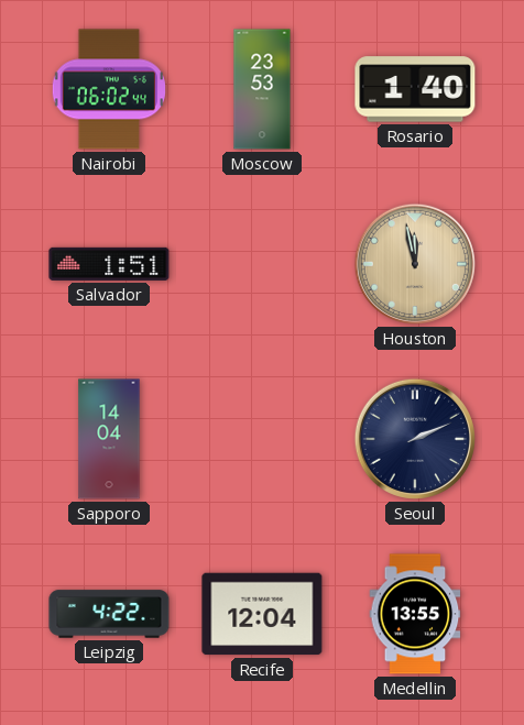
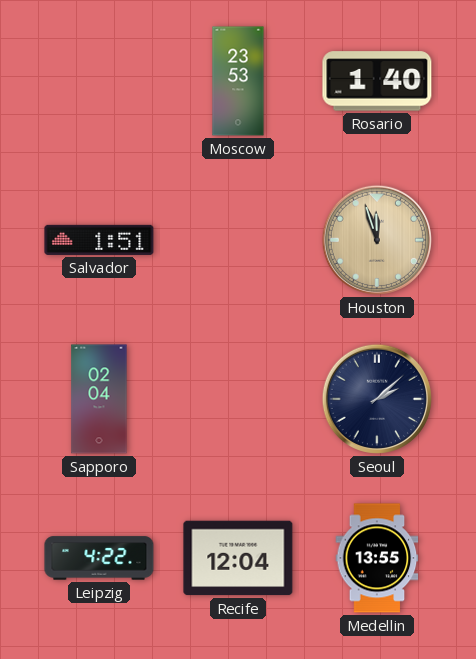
Nairobi: 06:02 -> none
Houston: 11:58 -> 11:57
Sapporo: 14:04 -> 02:04
Seoul: 2:11 -> 2:08
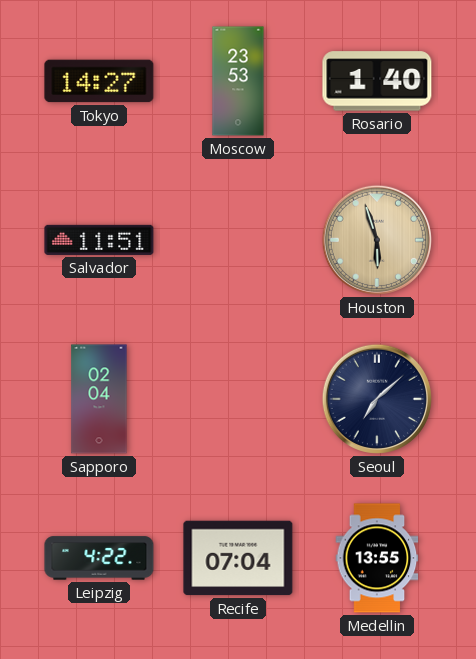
Tokyo: none -> 14:27
Salvador: 1:51 -> 11:51
Houston: 11:57 -> 5:57
Seoul: 2:08 -> 7:08
Recife: 12:04 -> 07:04
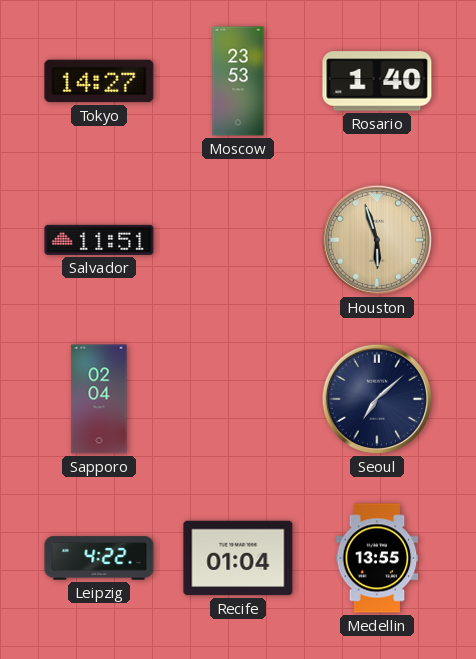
Recife: 07:04 -> 01:04
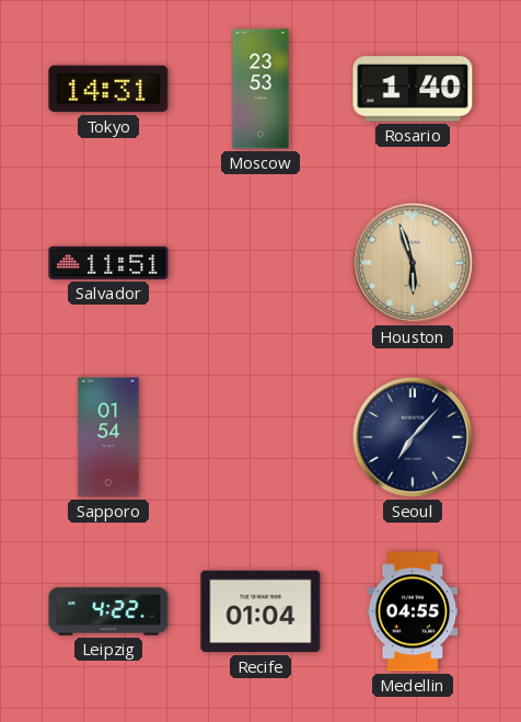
Tokyo: 14:27 -> 14:31
Sapporo: 02:04 -> 01:54
Seoul: 7:08 -> 7:07
Medellin: 13:55 -> 04:55
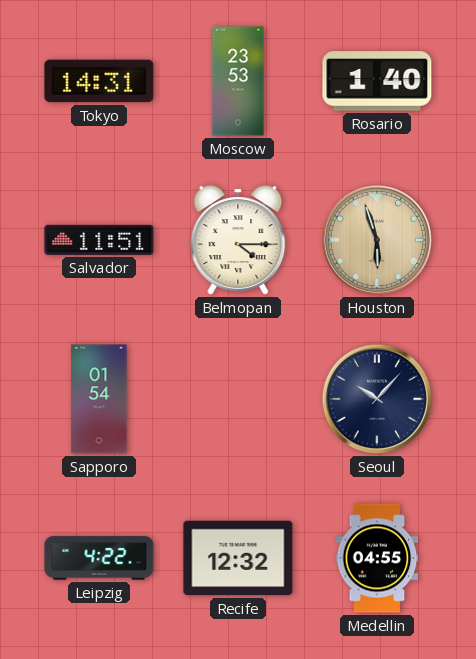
Belmopan: none -> 4:15
Seoul: 7:07 -> 10:07
Recife: 01:04 -> 12:32
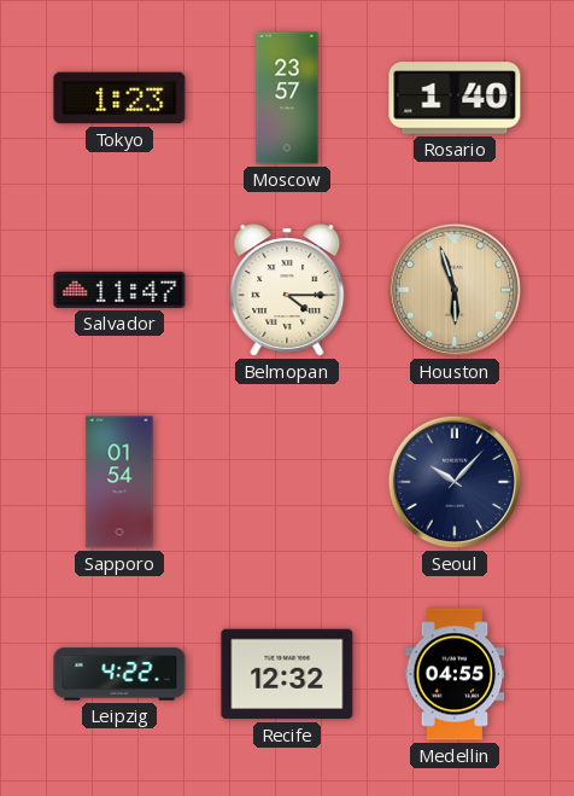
Tokyo: 14:31 -> 1:23
Moscow: 23:53 -> 23:57
Salvador: 11:51 -> 11:47
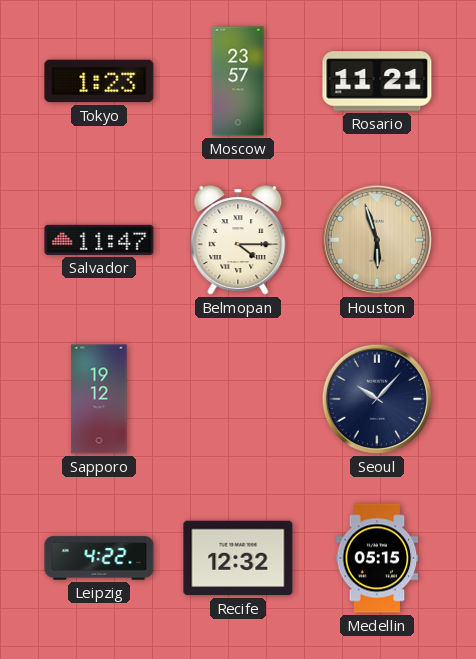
Rosario: 1:40 -> 11:21
Sapporo: 01:54 -> 19:12
Medellin: 04:55 -> 05:15
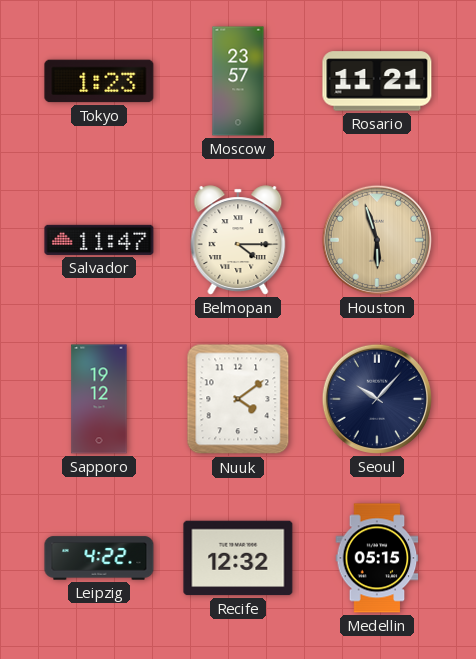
Nuuk: none -> 4:09
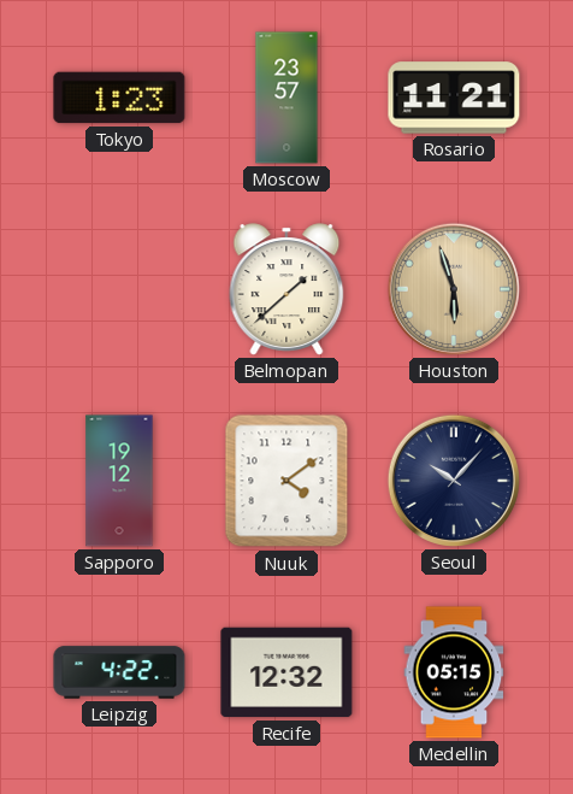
Salvador: 11:47 -> none
Belmopan: 4:15 -> 1:38
